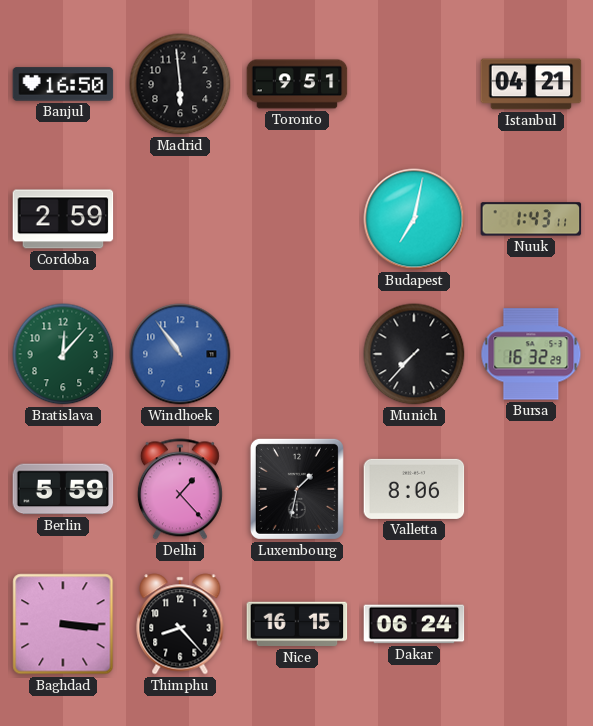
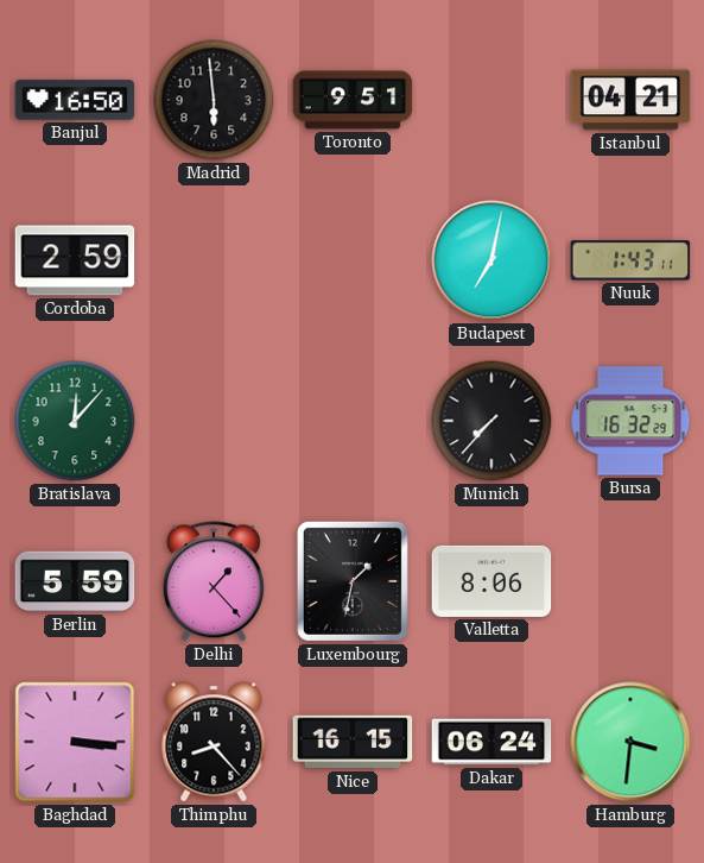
Windhoek: 10:54 -> none
Hamburg: none -> 3:31
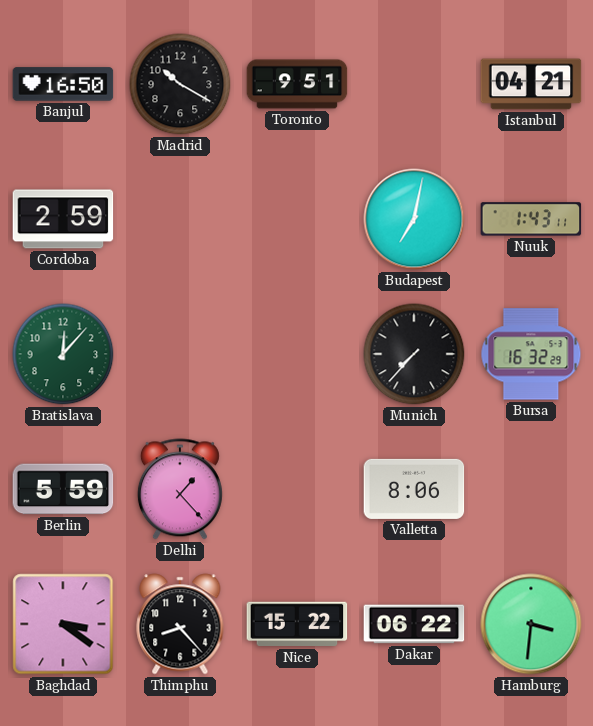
Madrid: 5:59 -> 10:20
Luxembourg: 1:32 -> none
Baghdad: 3:16 -> 3:21
Nice: 16:15 -> 15:22
Dakar: 06:24 -> 06:22
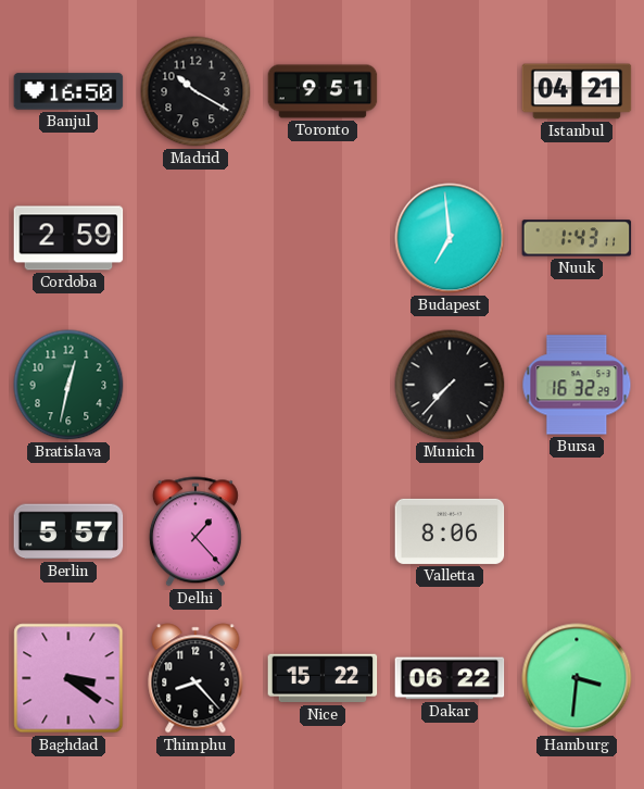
Budapest: 7:02 -> 6:59
Bratislava: 12:07 -> 12:32
Berlin: 5:59 -> 5:57
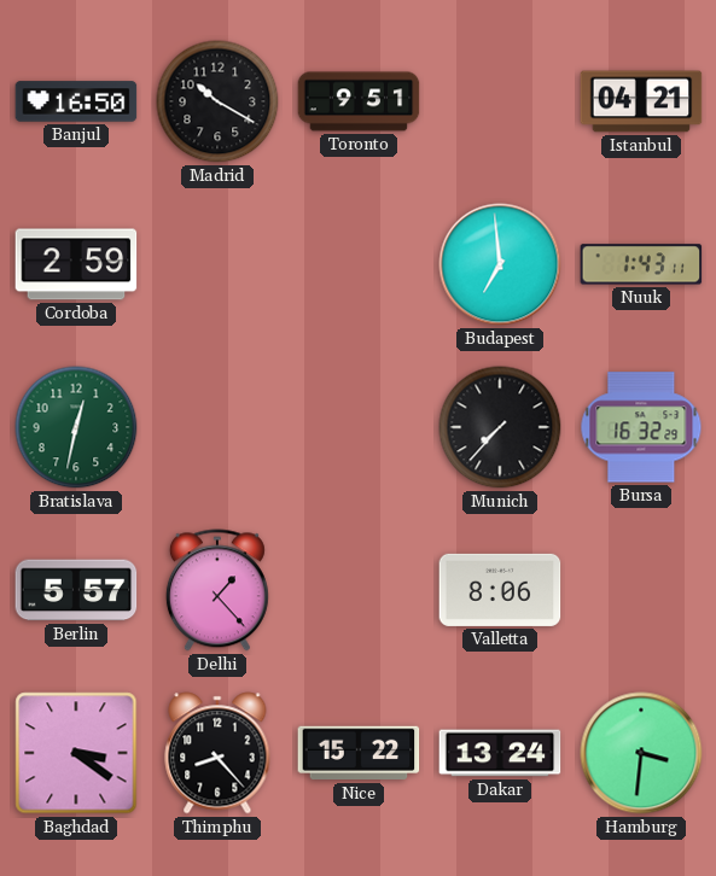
Dakar: 06:22 -> 13:24
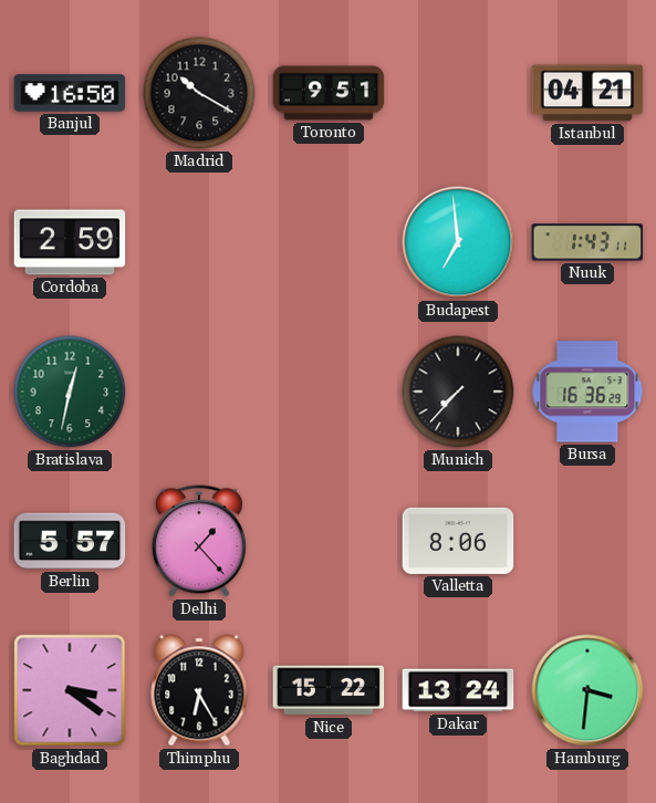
Bursa: 16:32 -> 16:36
Thimphu: 8:23 -> 6:25
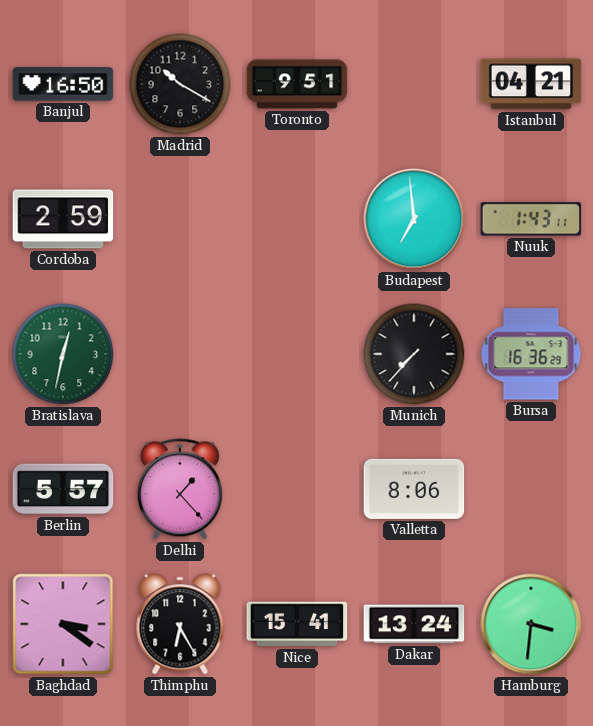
Nice: 15:22 -> 15:41
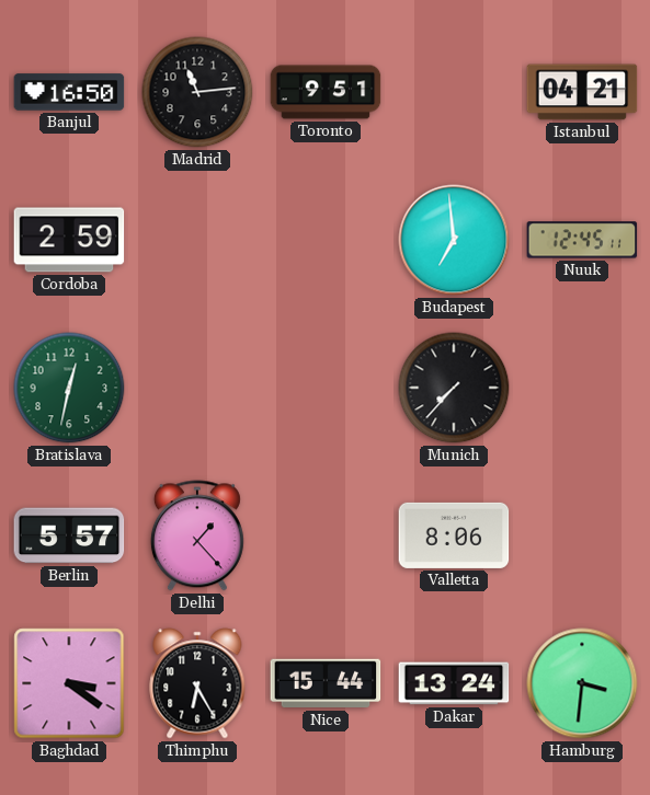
Madrid: 10:20 -> 11:14
Nuuk: 1:43 -> 12:45
Bursa: 16:36 -> none
Nice: 15:41 -> 15:44
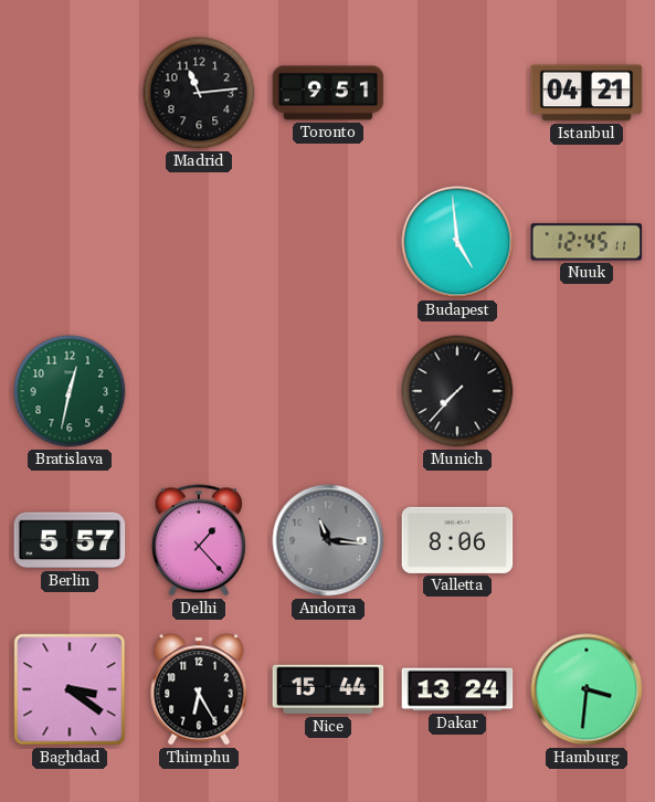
Banjul: 16:50 -> none
Cordoba: 2:59 -> none
Budapest: 6:59 -> 4:59
Andorra: none -> 11:16
